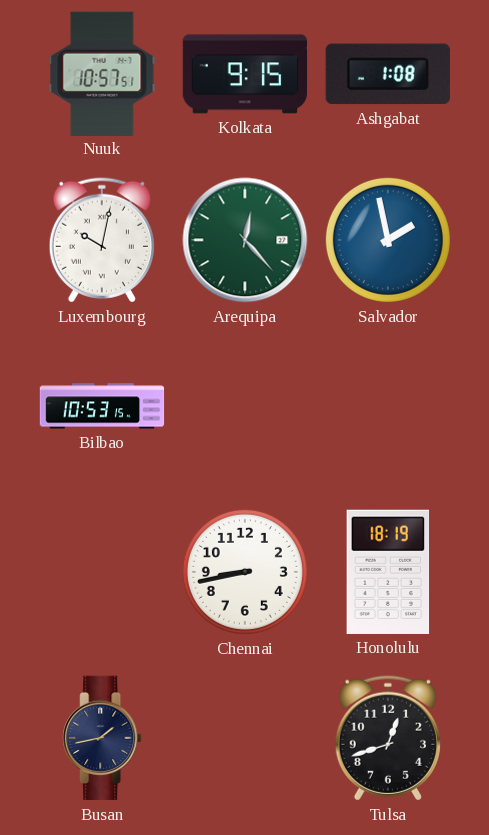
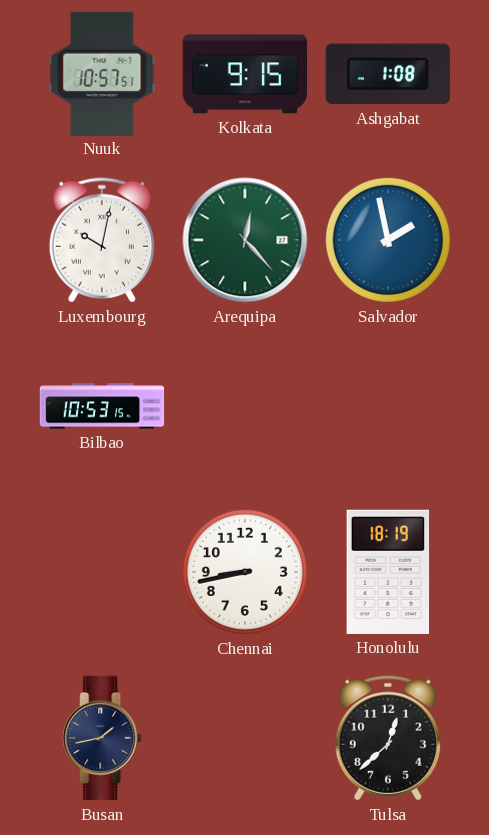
Tulsa: 12:42 -> 12:38
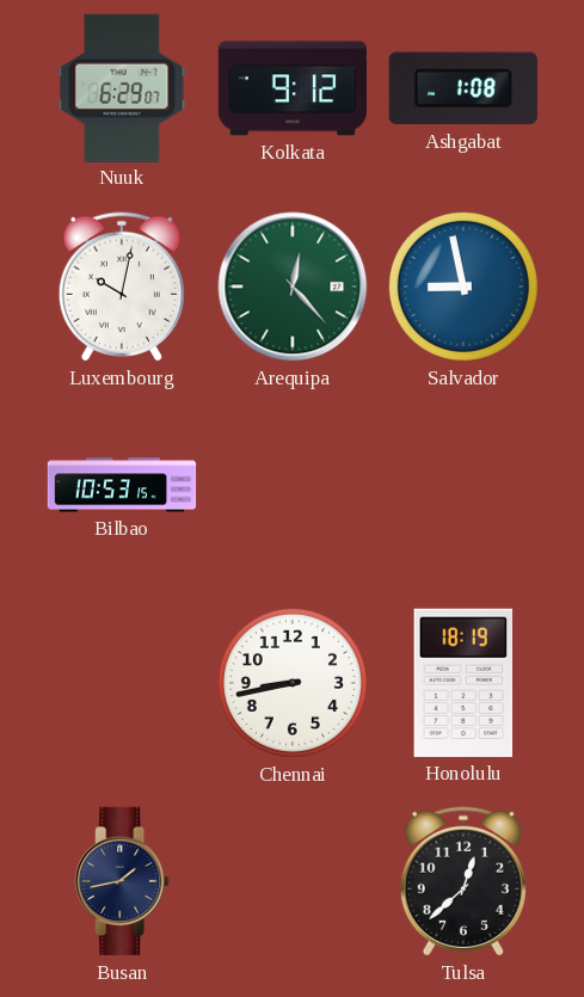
Nuuk: 10:57 -> 6:29
Kolkata: 9:15 -> 9:12
Salvador: 1:58 -> 8:58
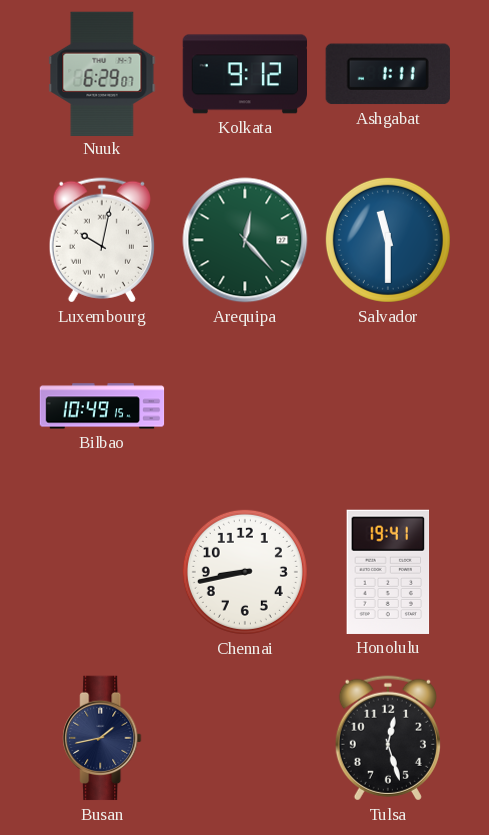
Ashgabat: 1:08 -> 1:11
Salvador: 8:58 -> 11:30
Bilbao: 10:53 -> 10:49
Honolulu: 18:19 -> 19:41
Tulsa: 12:38 -> 12:27
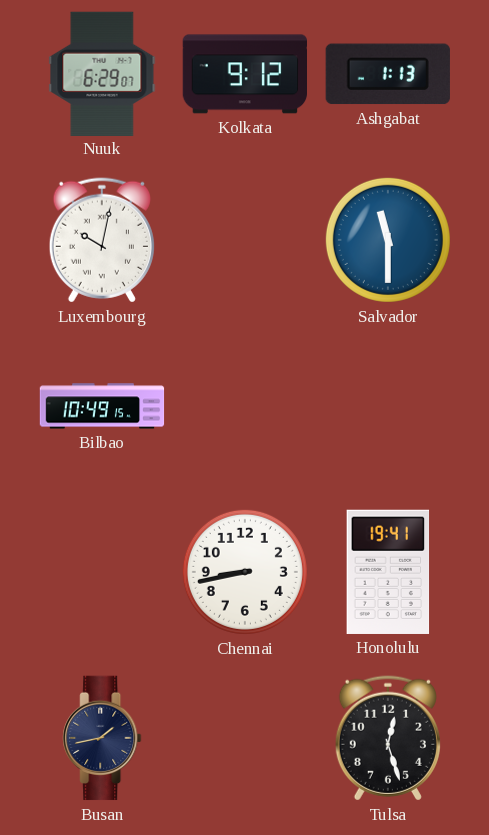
Ashgabat: 1:11 -> 1:13
Arequipa: 12:23 -> none
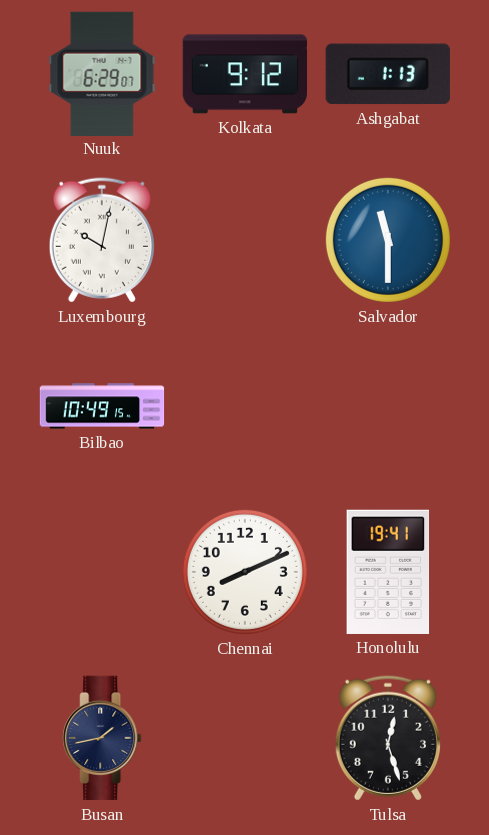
Chennai: 8:43 -> 8:11
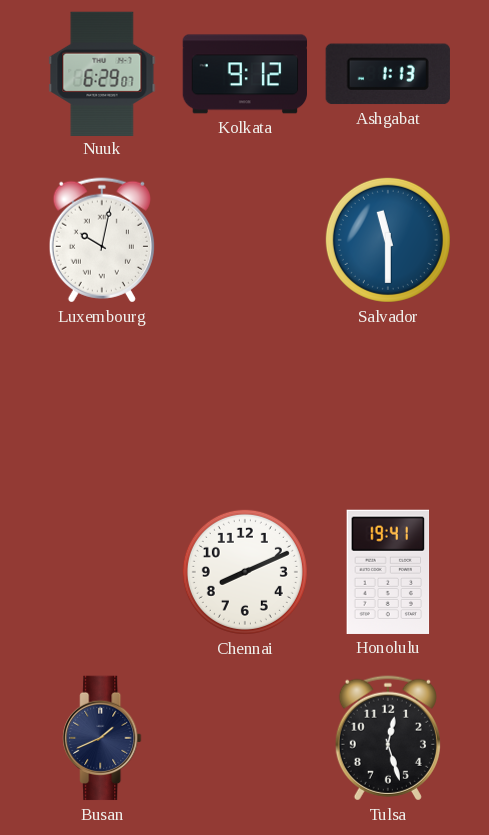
Bilbao: 10:49 -> none
Busan: 1:43 -> 1:41
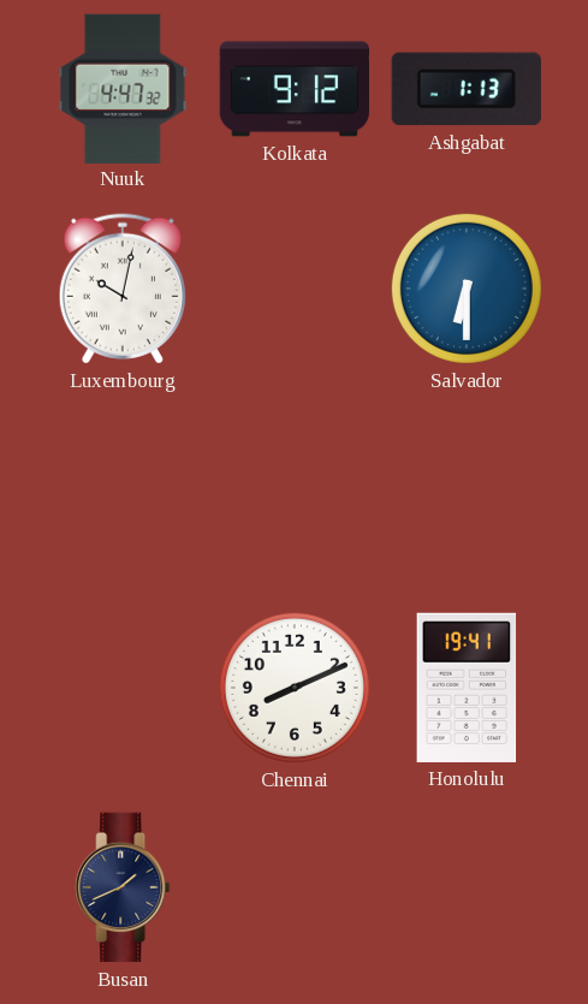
Nuuk: 6:29 -> 4:47
Salvador: 11:30 -> 6:30
Tulsa: 12:27 -> none
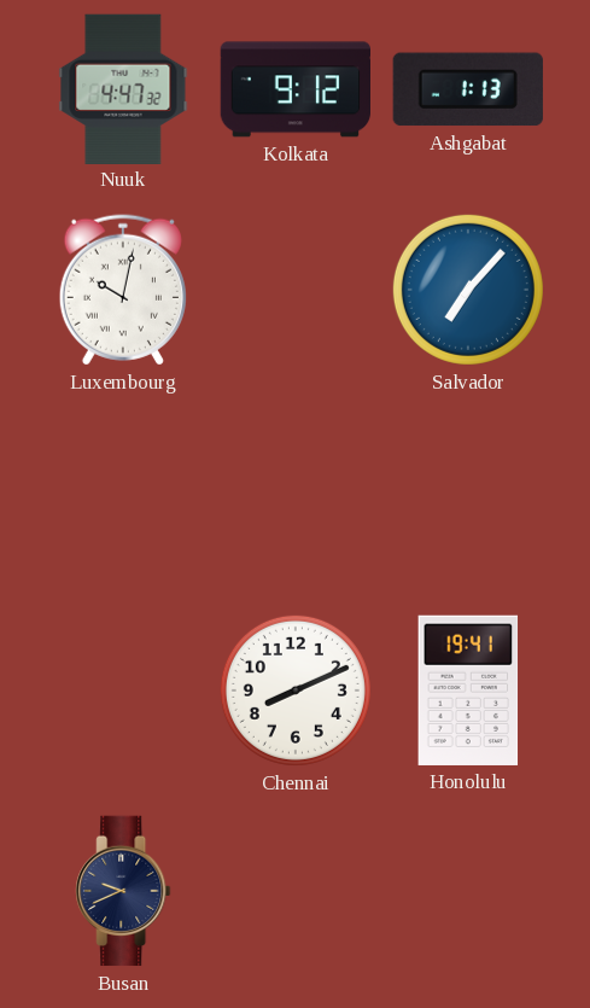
Salvador: 6:30 -> 7:07
Busan: 1:41 -> 9:41
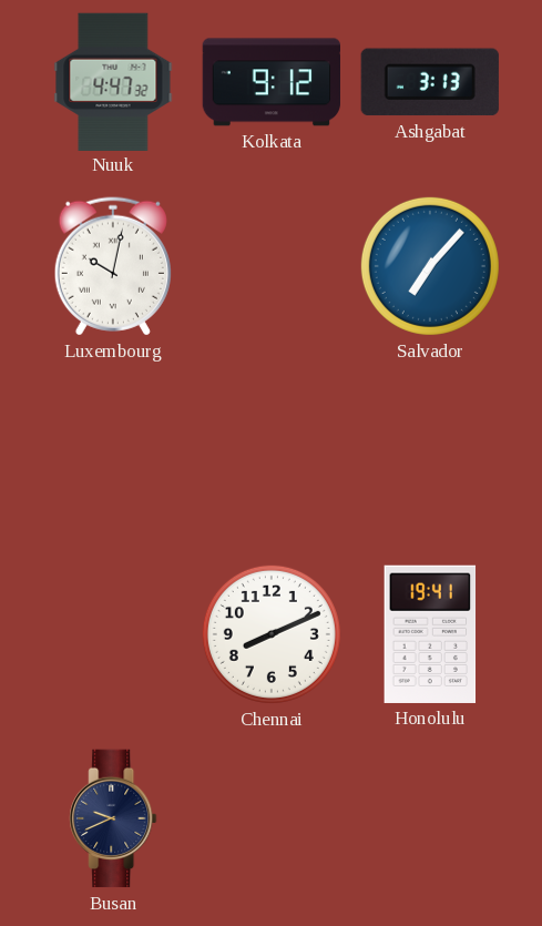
Ashgabat: 1:13 -> 3:13
